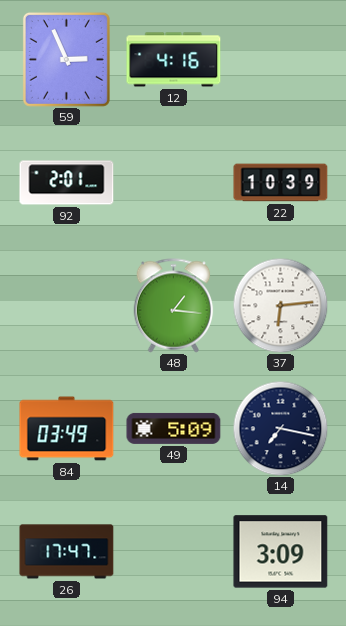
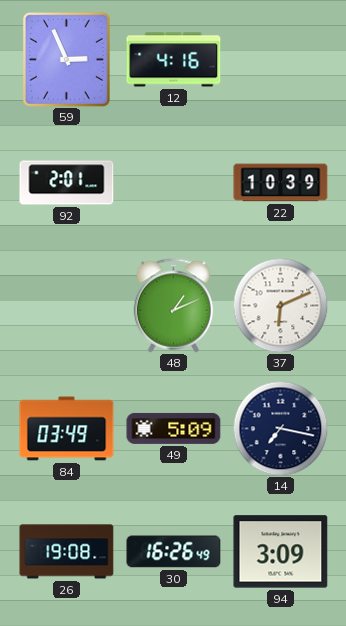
48: 1:16 -> 1:11
37: 6:14 -> 6:11
26: 17:47 -> 19:08
30: none -> 16:26
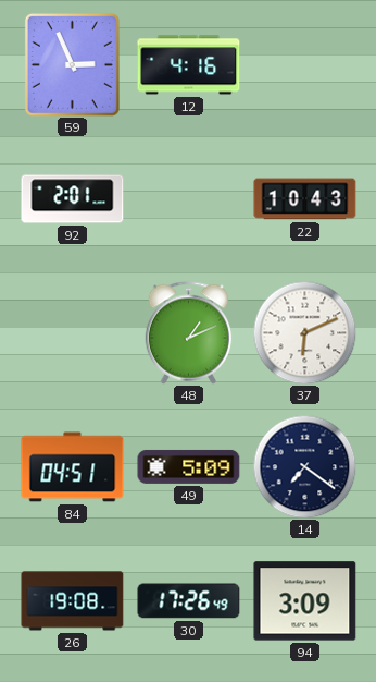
22: 10:39 -> 10:43
84: 03:49 -> 04:51
14: 7:17 -> 7:21
30: 16:26 -> 17:26
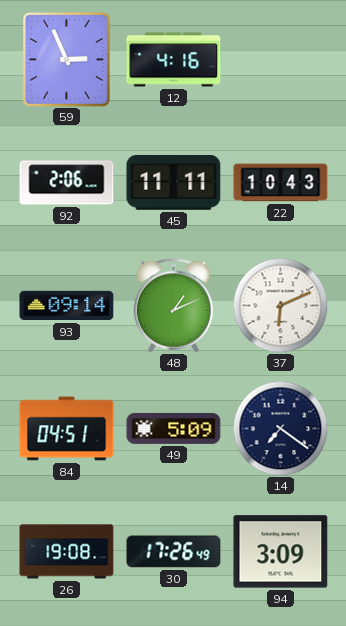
92: 2:01 -> 2:06
45: none -> 11:11
93: none -> 09:14
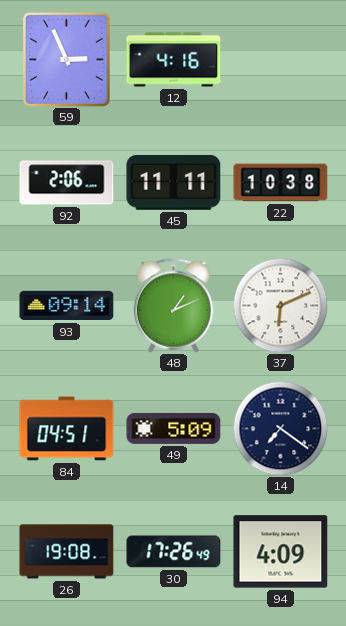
22: 10:43 -> 10:38
94: 3:09 -> 4:09
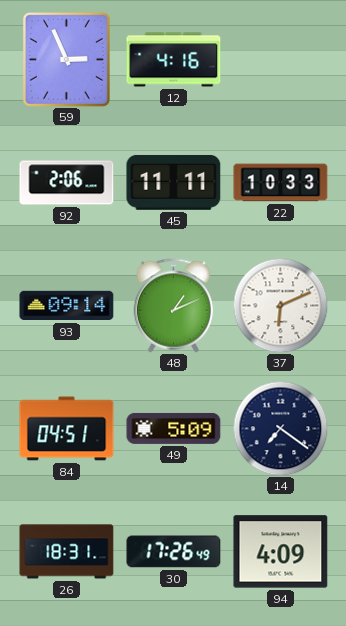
22: 10:38 -> 10:33
26: 19:08 -> 18:31
